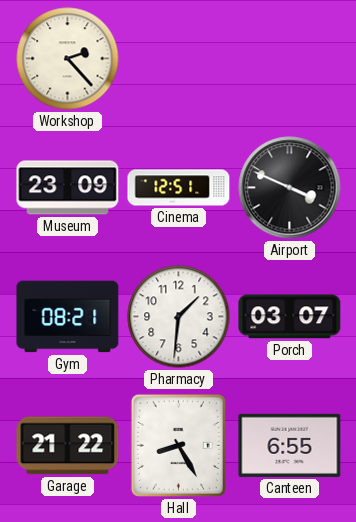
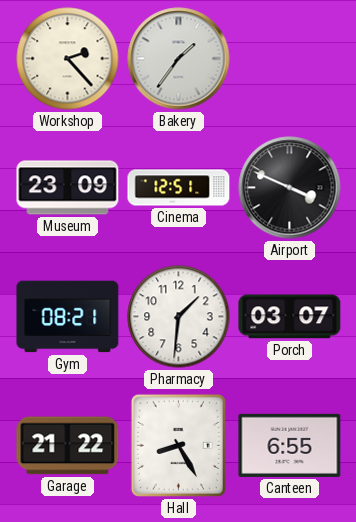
Bakery: none -> 1:36
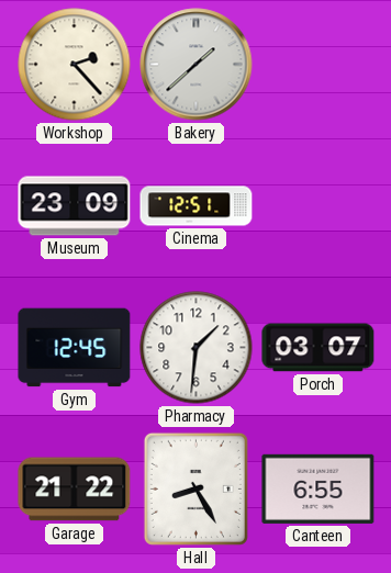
Bakery: 1:36 -> 1:38
Airport: 3:49 -> none
Gym: 08:21 -> 12:45
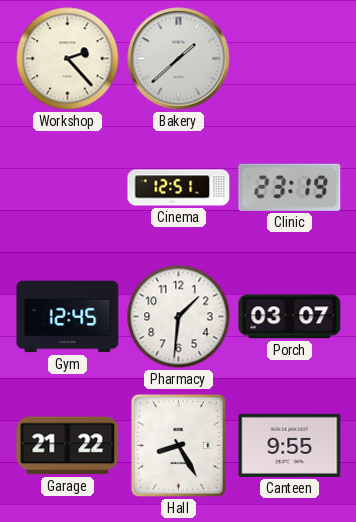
Museum: 23:09 -> none
Clinic: none -> 23:19
Canteen: 6:55 -> 9:55
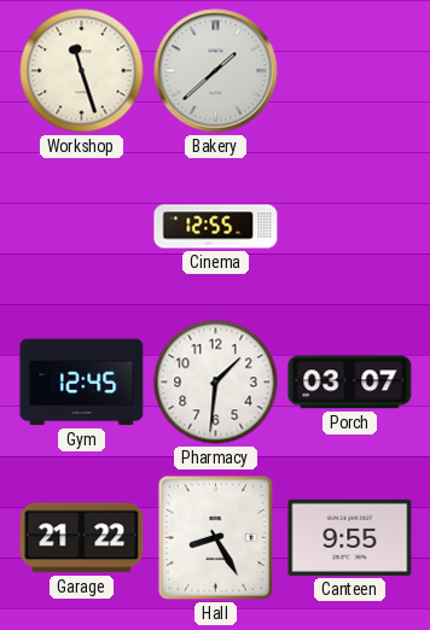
Workshop: 2:23 -> 11:27
Cinema: 12:51 -> 12:55
Clinic: 23:19 -> none
